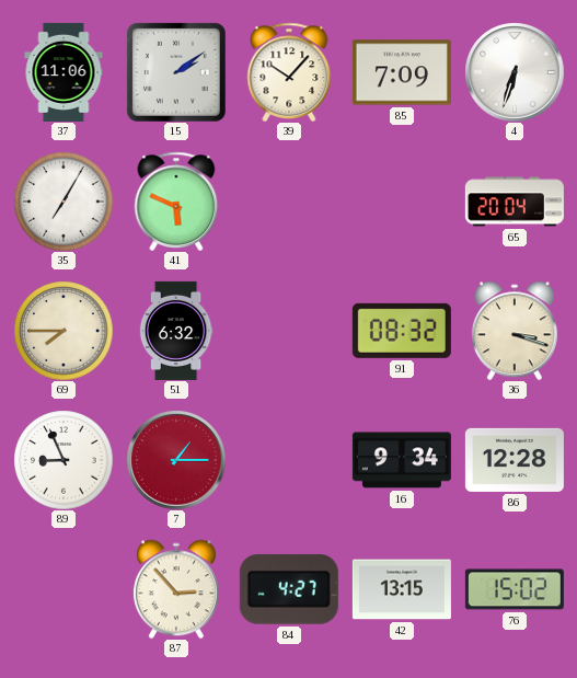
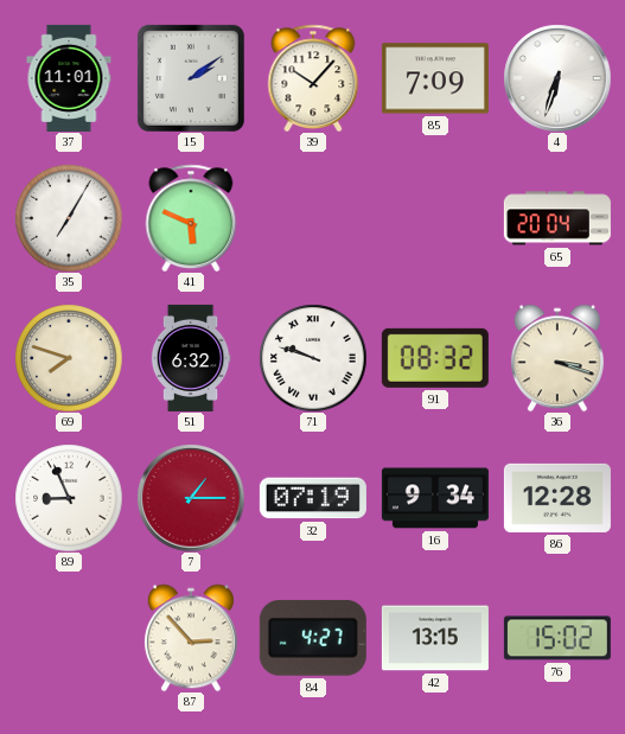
37: 11:06 -> 11:01
69: 7:45 -> 7:48
71: none -> 9:48
32: none -> 07:19
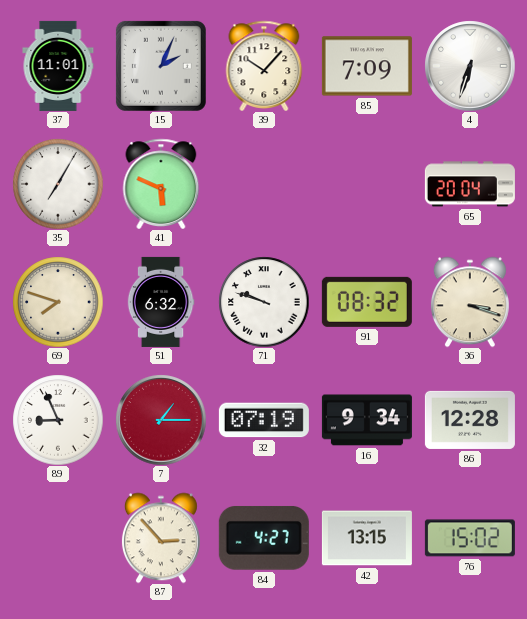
15: 2:09 -> 2:04
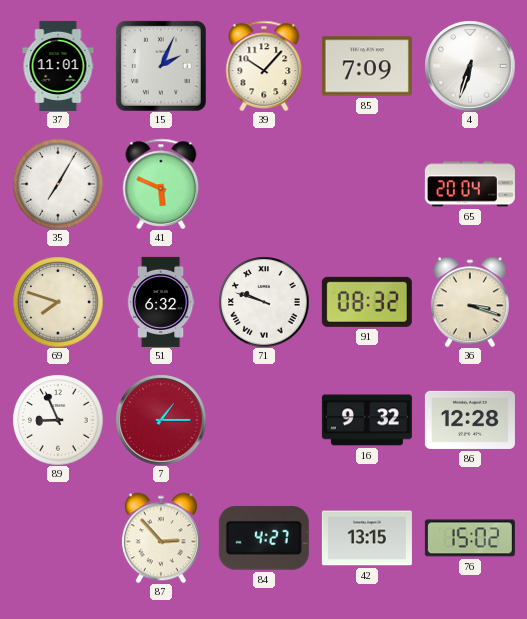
32: 07:19 -> none
16: 9:34 -> 9:32
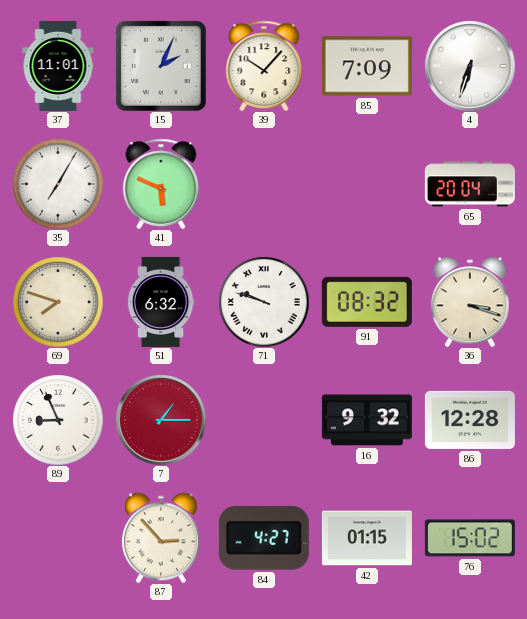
42: 13:15 -> 01:15
